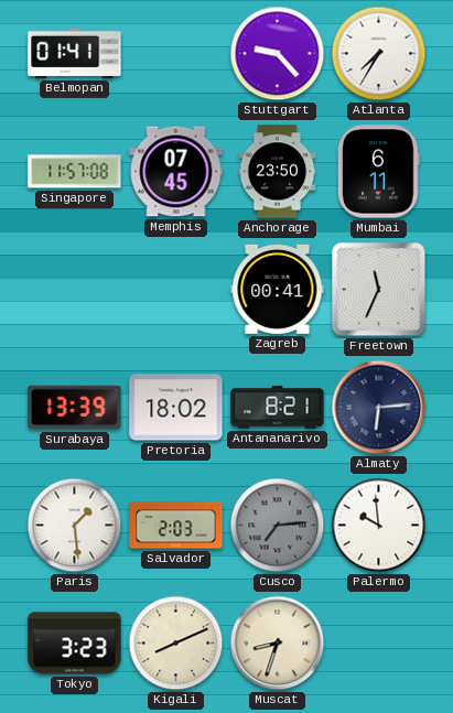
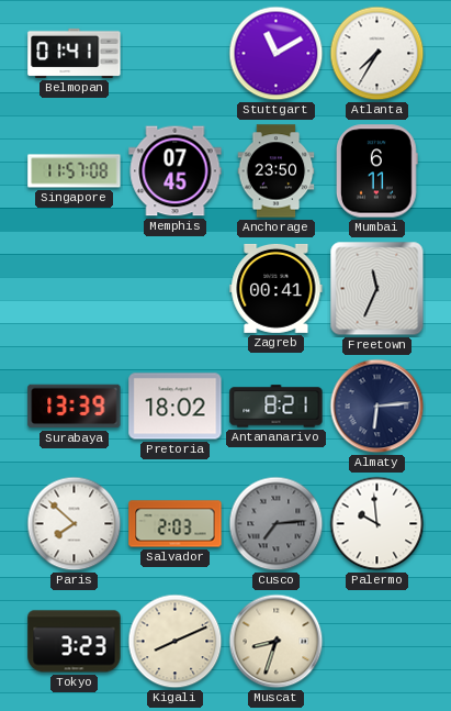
Stuttgart: 9:23 -> 11:10
Paris: 1:29 -> 7:52
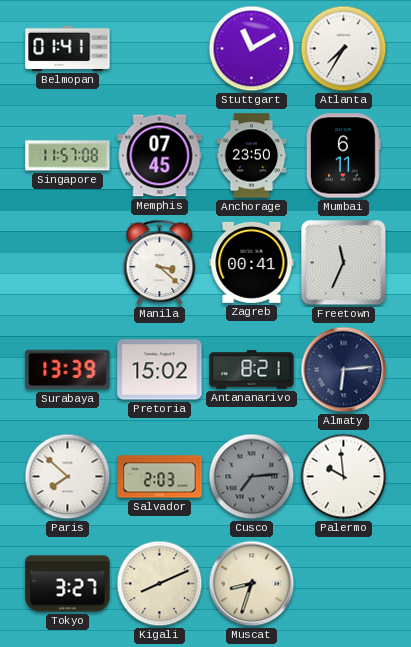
Manila: none -> 3:22
Pretoria: 18:02 -> 15:02
Tokyo: 3:23 -> 3:27
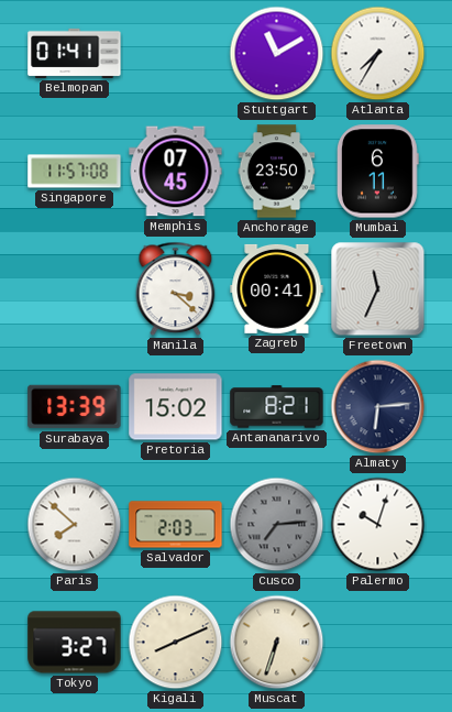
Palermo: 9:59 -> 10:03
Muscat: 8:33 -> 6:33
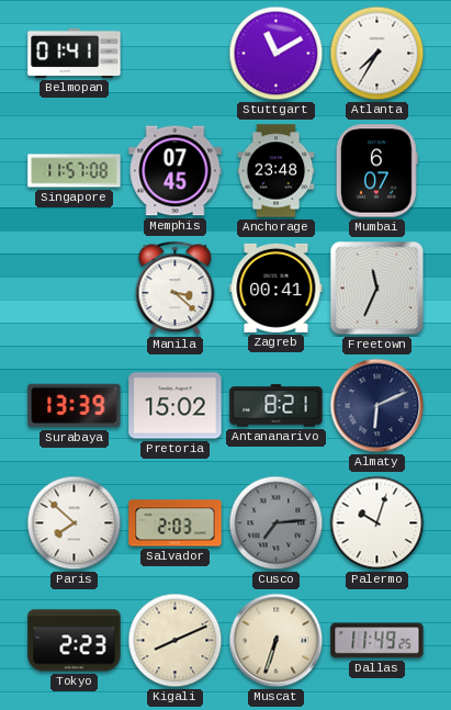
Anchorage: 23:50 -> 23:48
Mumbai: 6:11 -> 6:07
Almaty: 6:14 -> 6:11
Tokyo: 3:27 -> 2:23
Dallas: none -> 11:49
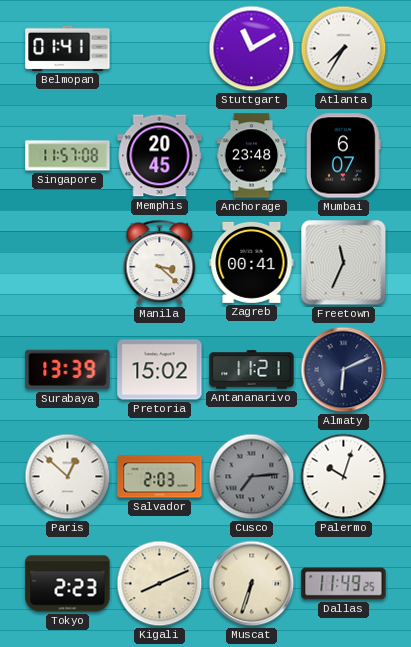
Memphis: 07:45 -> 20:45
Antananarivo: 8:21 -> 11:21
Paris: 7:52 -> 12:52
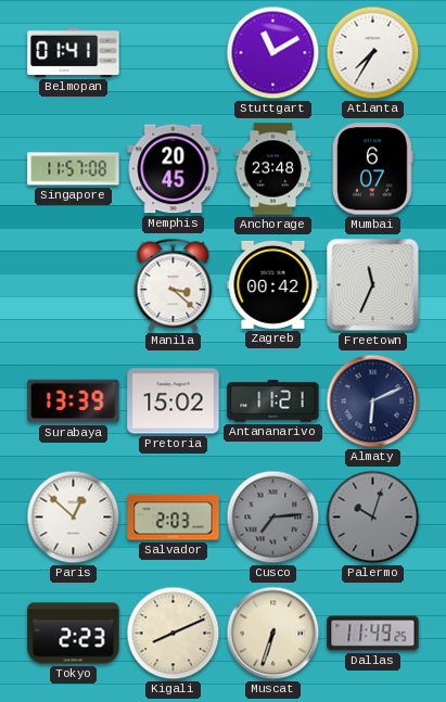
Zagreb: 00:41 -> 00:42
Palermo dial: white -> grey
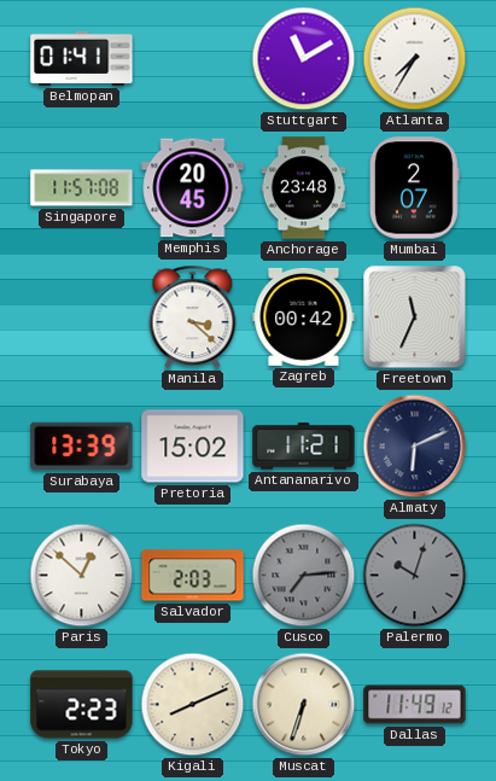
Mumbai: 6:07 -> 2:07
Dallas: 11:49:25 -> 11:49:12
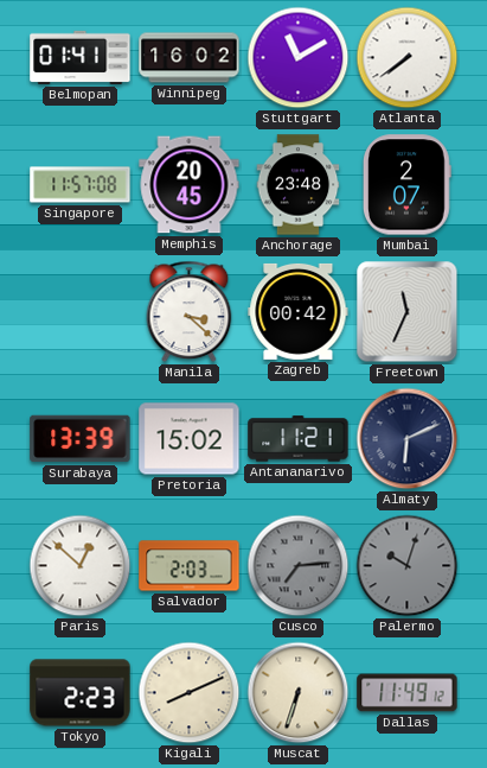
Winnipeg: none -> 16:02
Atlanta: 7:35 -> 7:39
